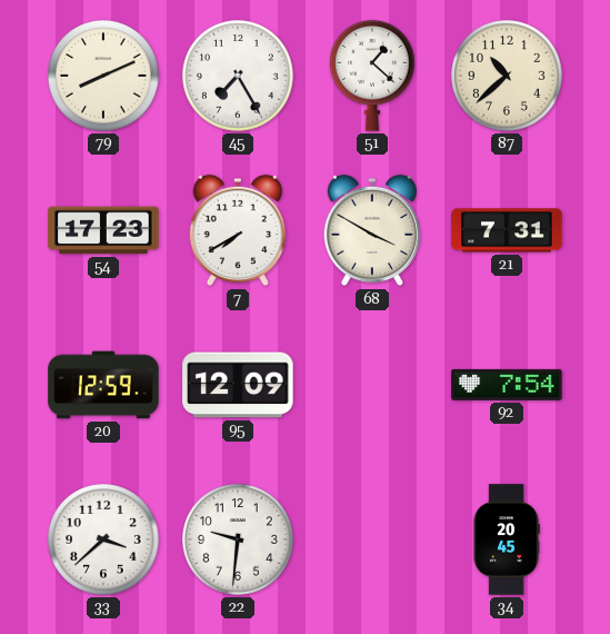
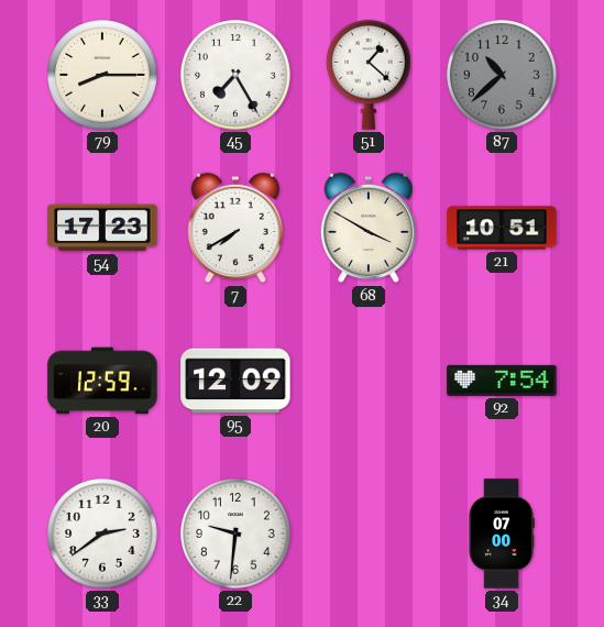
79: 8:11 -> 8:15
87 dial: cream -> grey
21: 7:31 -> 10:51
33: 3:38 -> 2:39
34: 20:45 -> 07:00
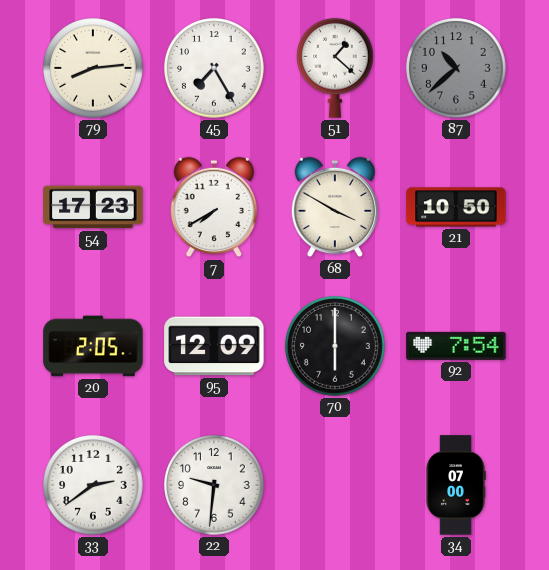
79: 8:15 -> 8:14
21: 10:51 -> 10:50
20: 12:59 -> 2:05
70: none -> 6:00
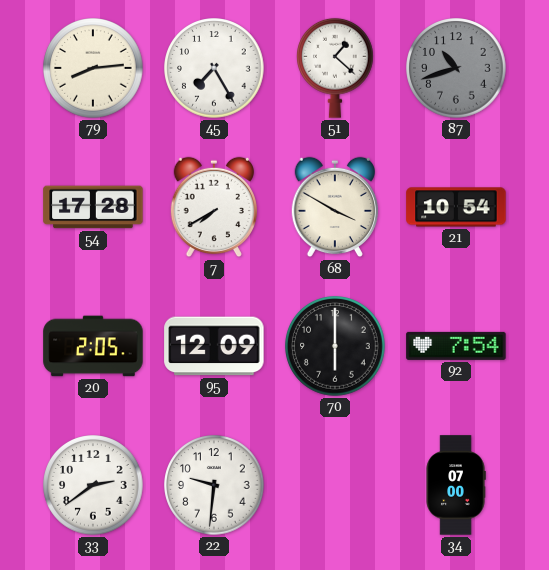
87: 10:38 -> 10:42
54: 17:23 -> 17:28
21: 10:50 -> 10:54
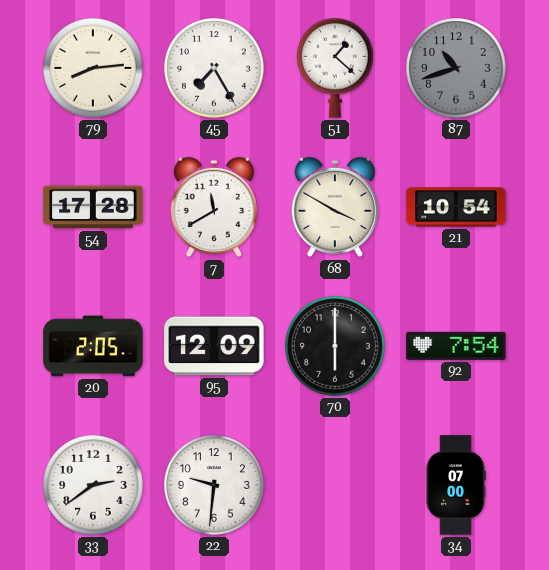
7: 7:40 -> 11:40
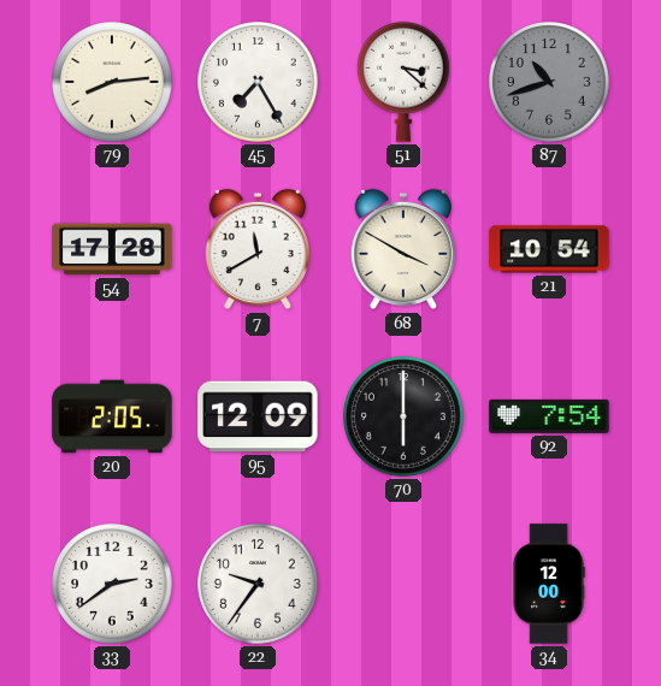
51: 1:22 -> 3:22
22: 9:31 -> 9:36
34: 07:00 -> 12:00
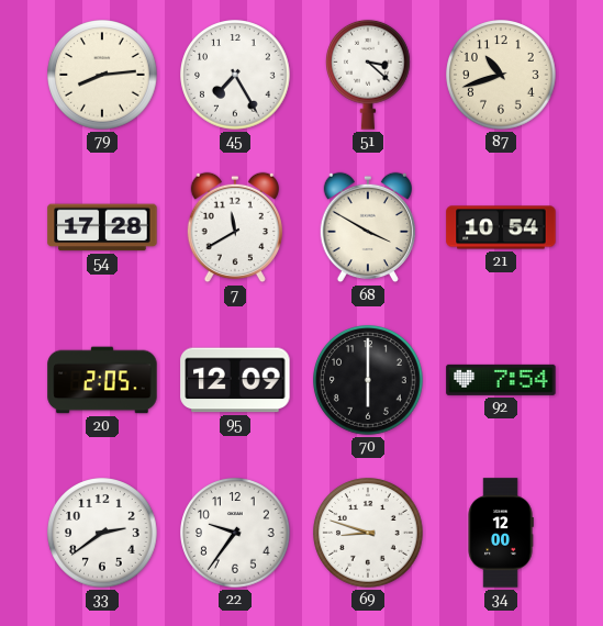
87 dial: grey -> cream
69: none -> 8:48
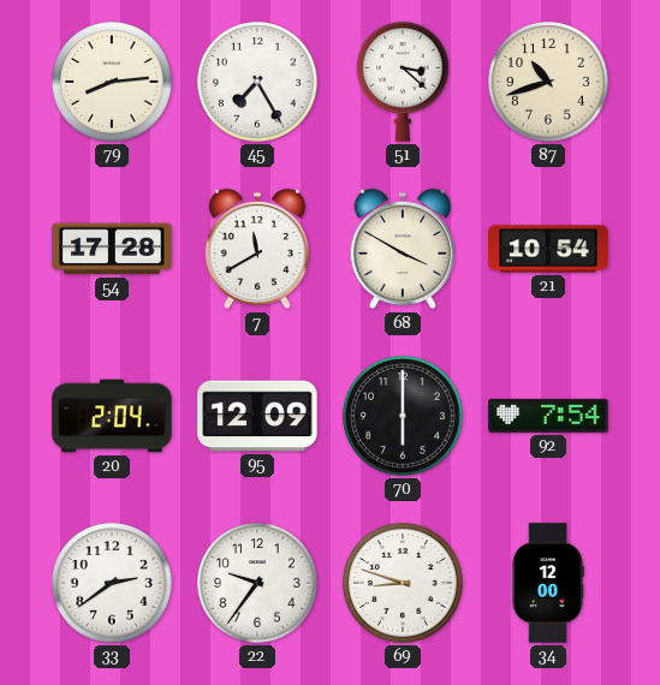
20: 2:05 -> 2:04
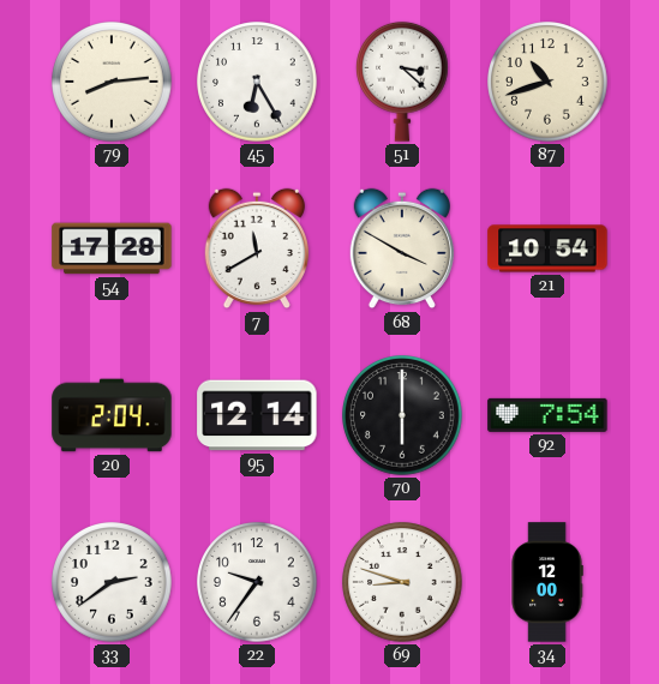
45: 7:25 -> 6:25
95: 12:09 -> 12:14
